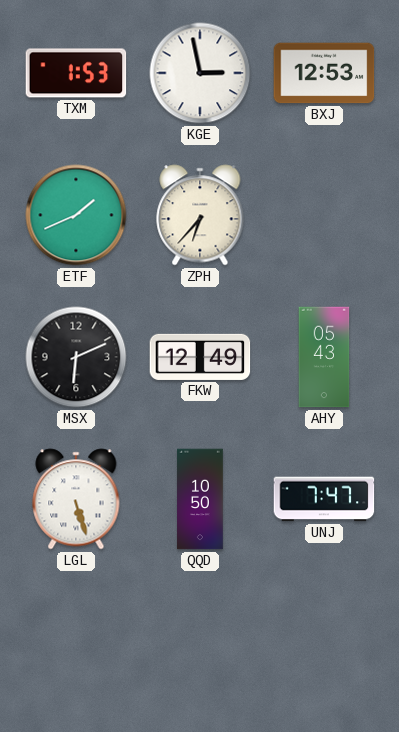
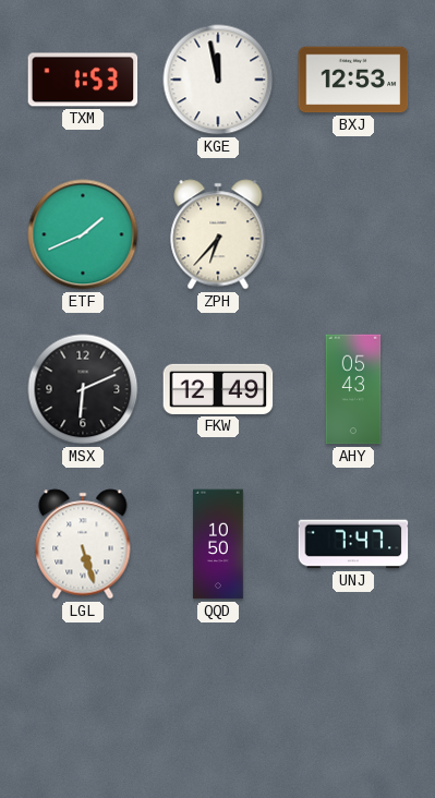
KGE: 2:58 -> 11:58
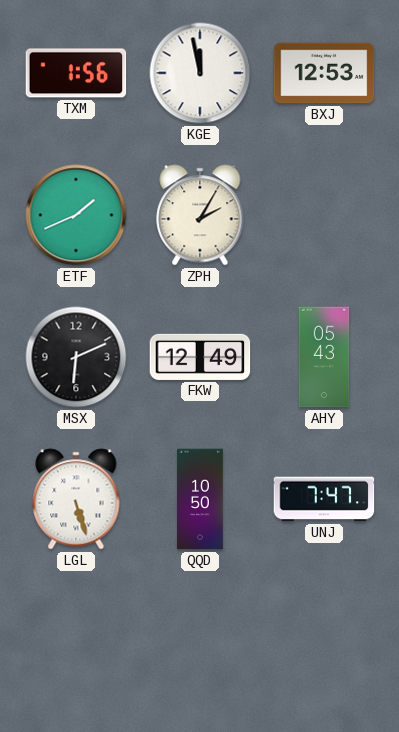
TXM: 1:53 -> 1:56
ZPH: 6:37 -> 2:05
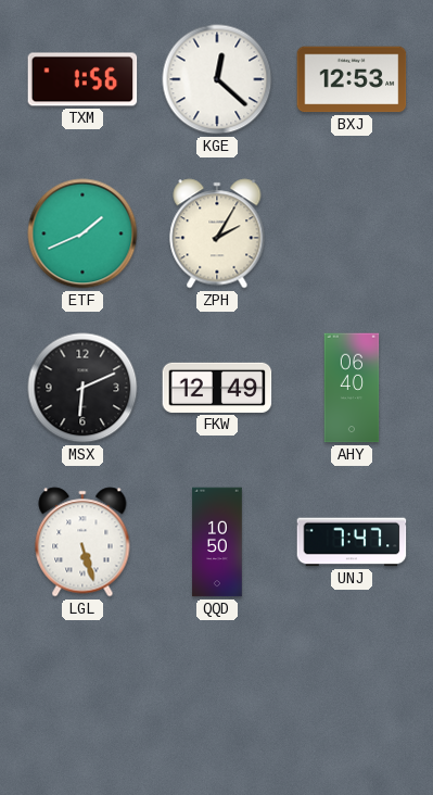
KGE: 11:58 -> 12:22
AHY: 05:43 -> 06:40
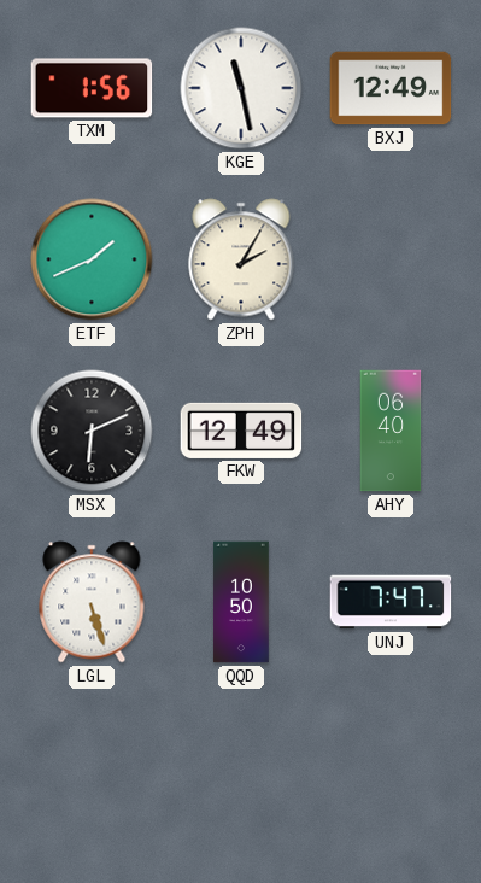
KGE: 12:22 -> 11:28
BXJ: 12:53 -> 12:49
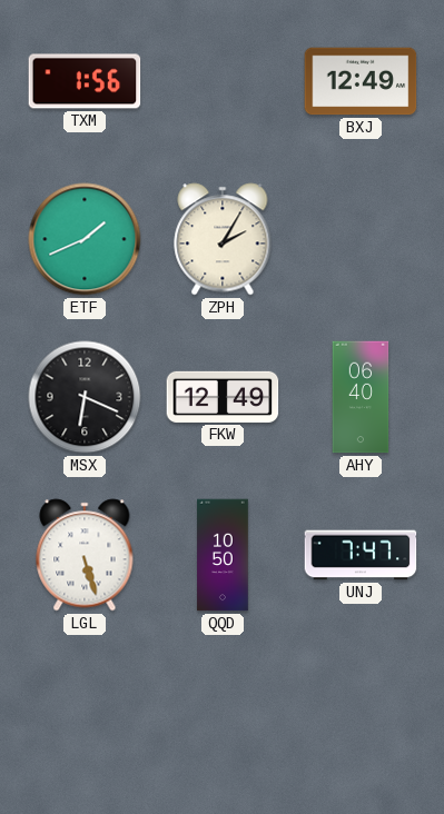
KGE: 11:28 -> none
MSX: 6:11 -> 6:19
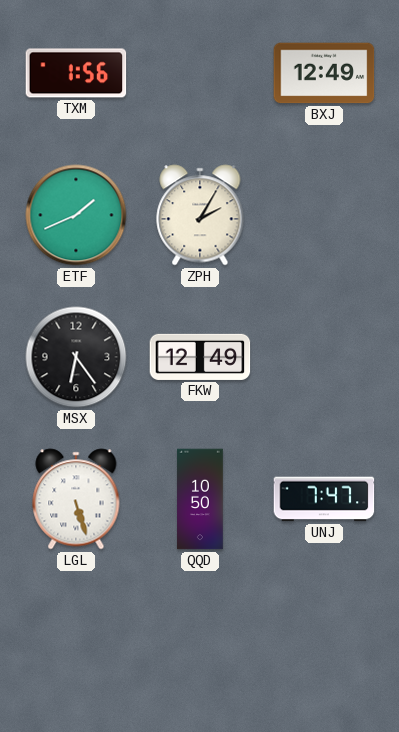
MSX: 6:19 -> 6:24
AHY: 06:40 -> none
